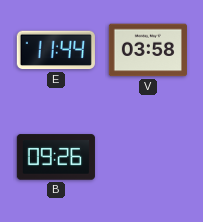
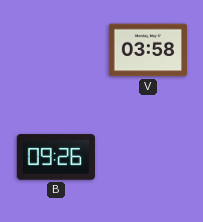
E: 11:44 -> none
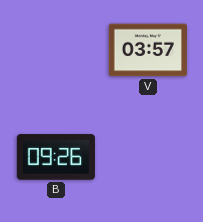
V: 03:58 -> 03:57
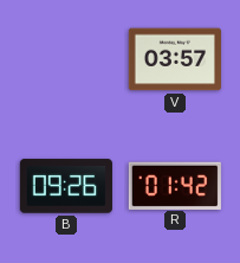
R: none -> 01:42
